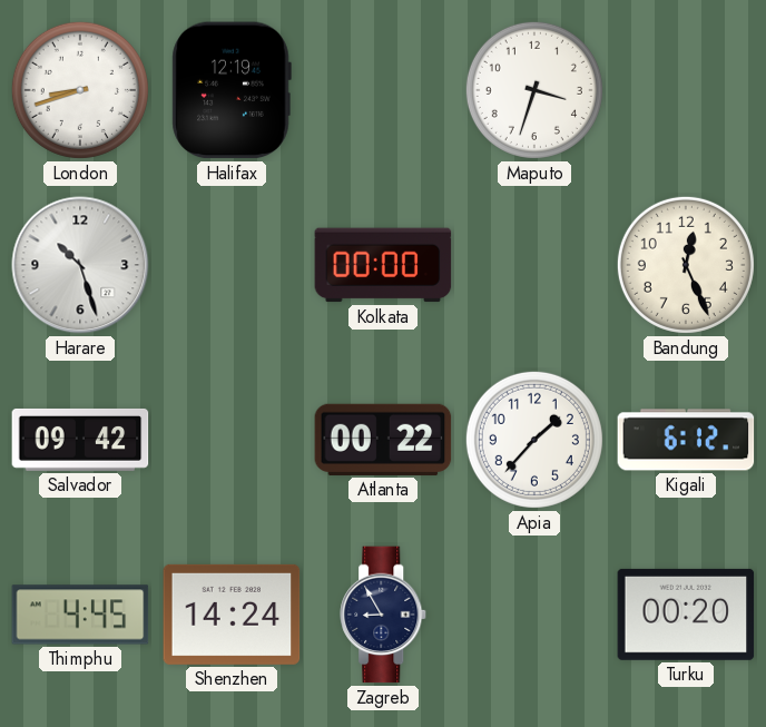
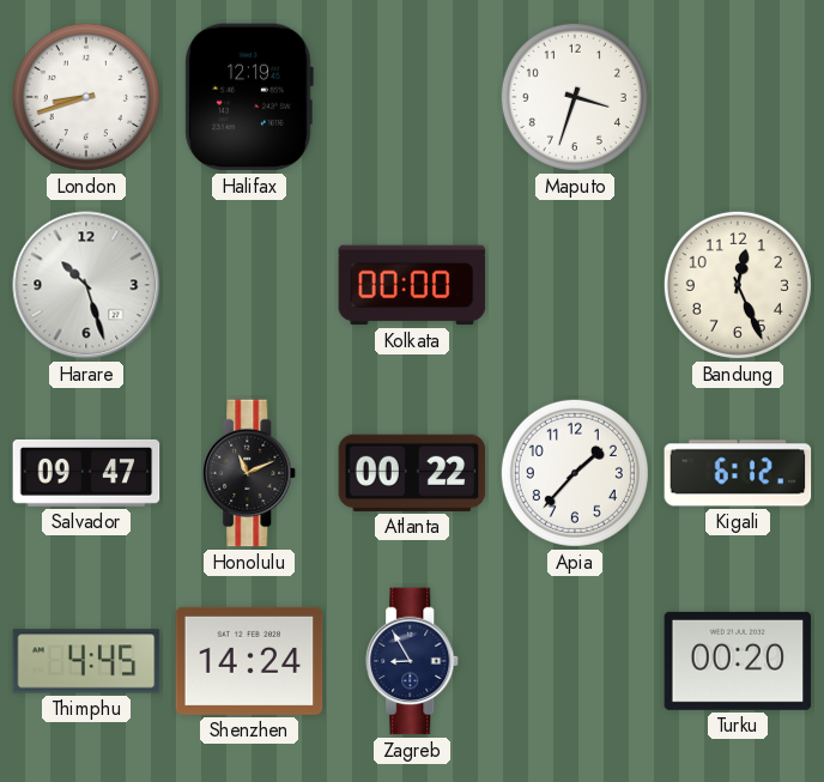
Salvador: 09:42 -> 09:47
Honolulu: none -> 11:11
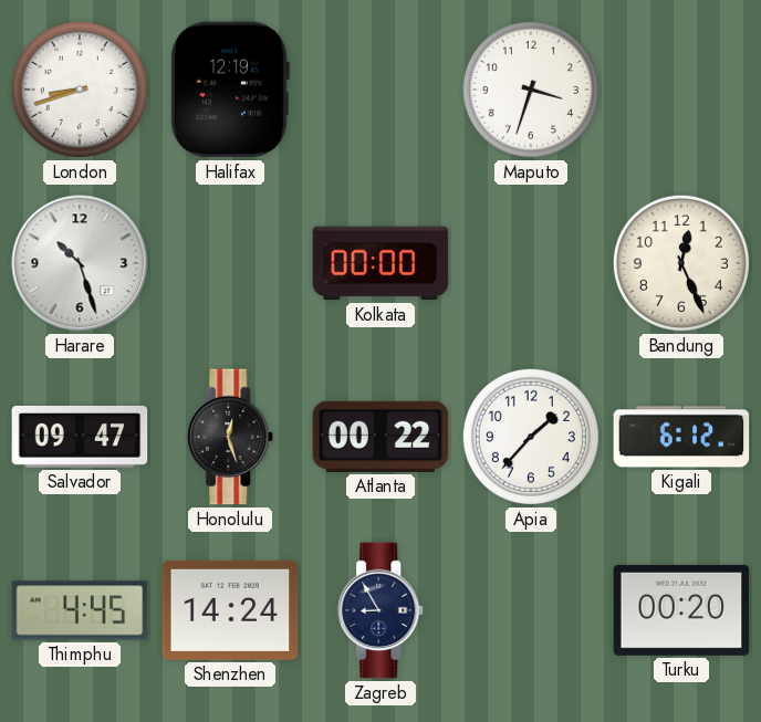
Honolulu: 11:11 -> 12:27
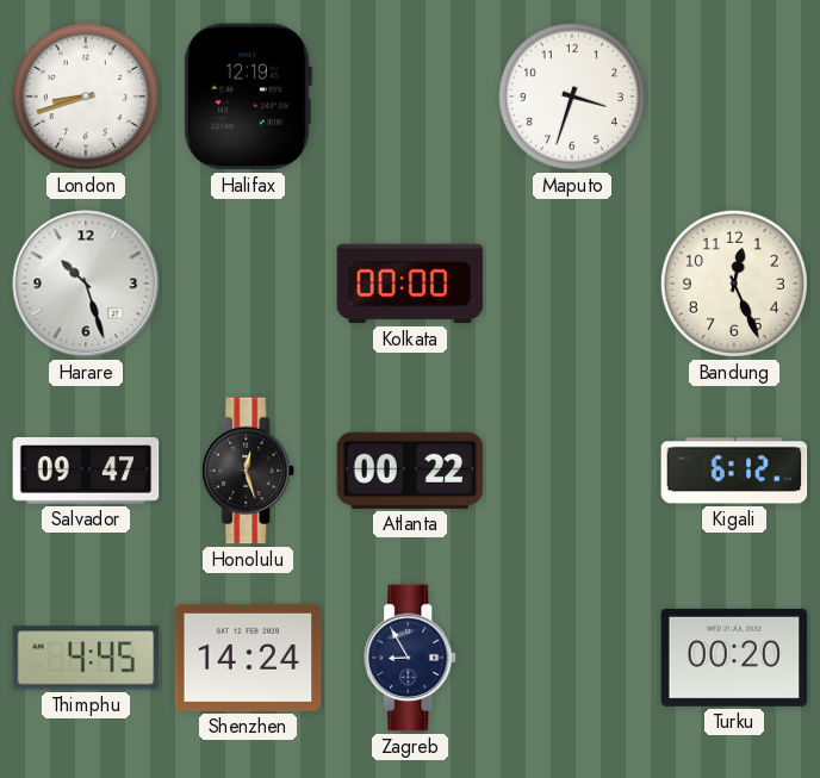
Apia: 1:37 -> none
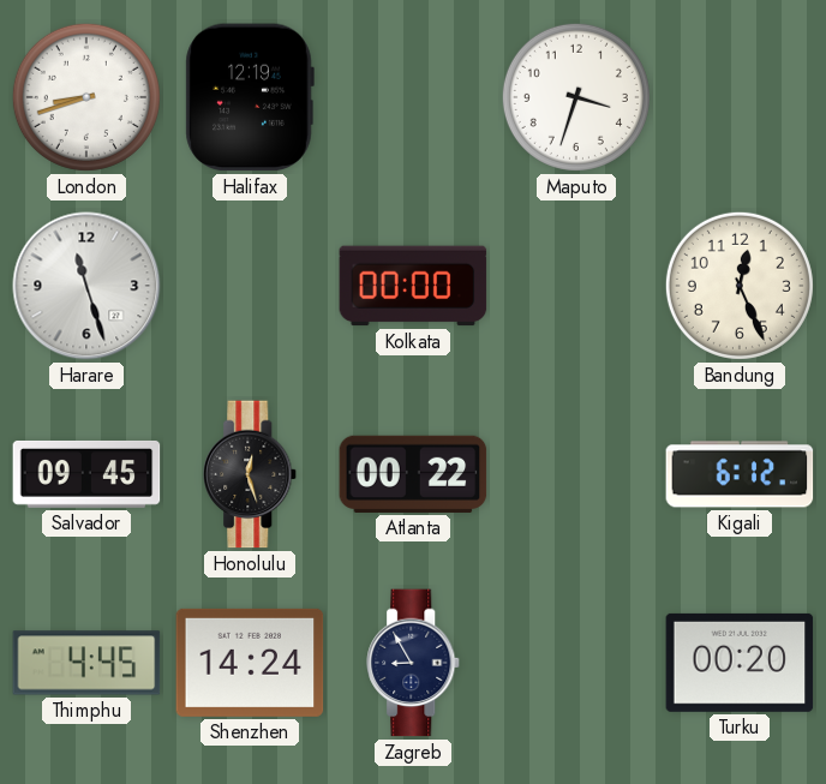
Harare: 10:27 -> 11:27
Salvador: 09:47 -> 09:45
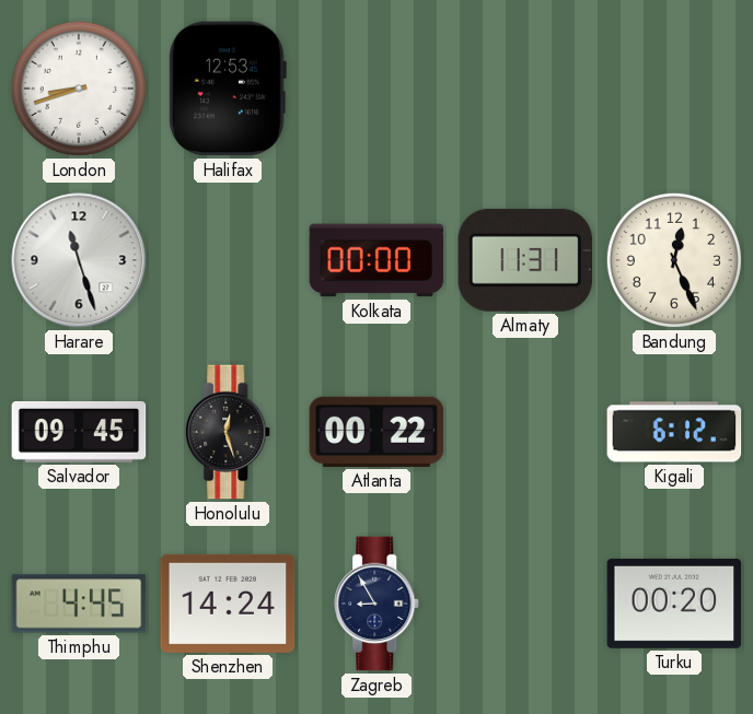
Halifax: 12:19 -> 12:53
Maputo: 3:33 -> none
Almaty: none -> 11:31
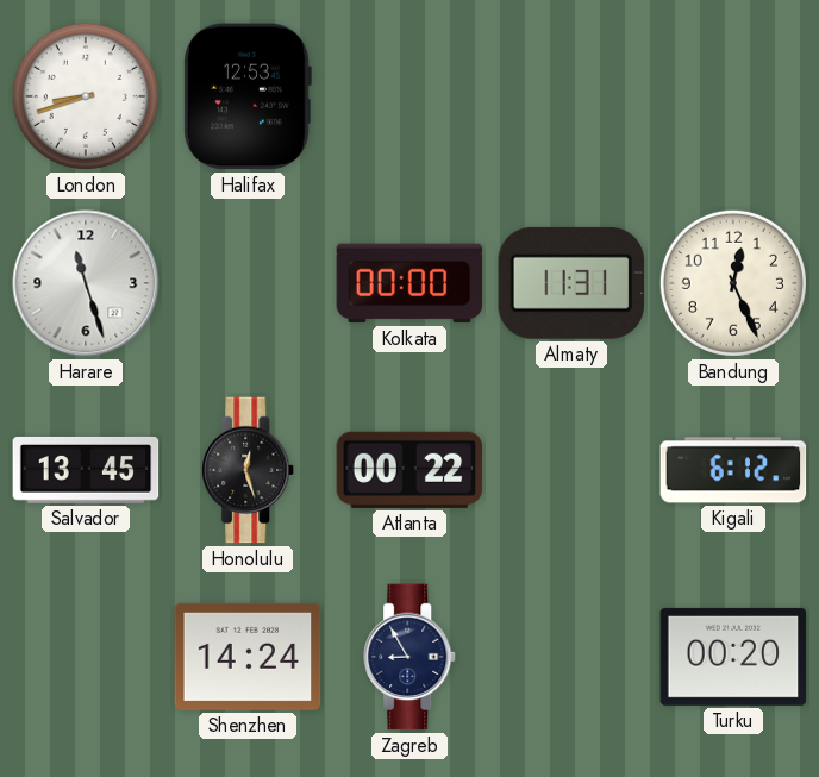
Salvador: 09:45 -> 13:45
Thimphu: 4:45 -> none
